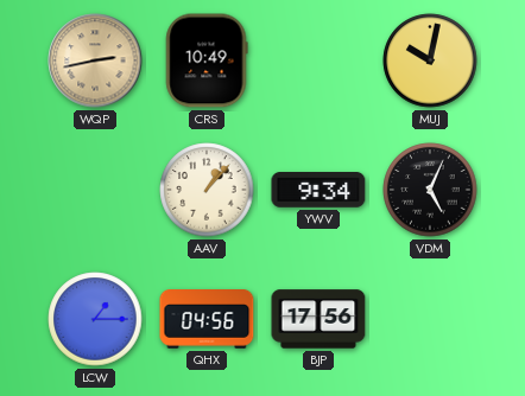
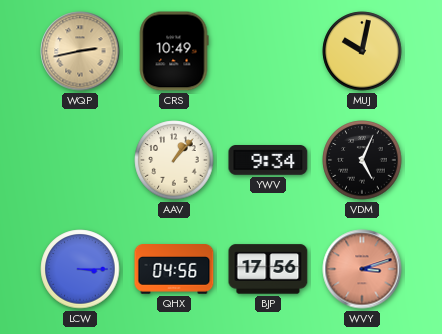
LCW: 1:15 -> 3:15
WVY: none -> 3:12
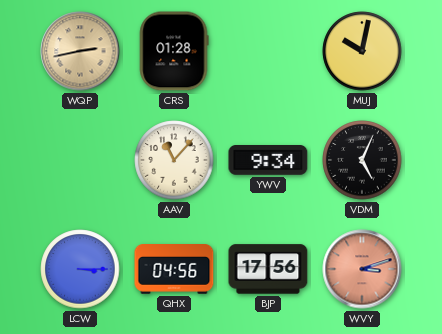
CRS: 10:49 -> 01:28
AAV: 1:07 -> 11:07
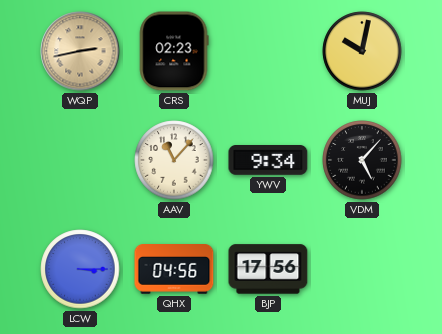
CRS: 01:28 -> 02:23
VDM: 5:04 -> 5:07
WVY: 3:12 -> none
